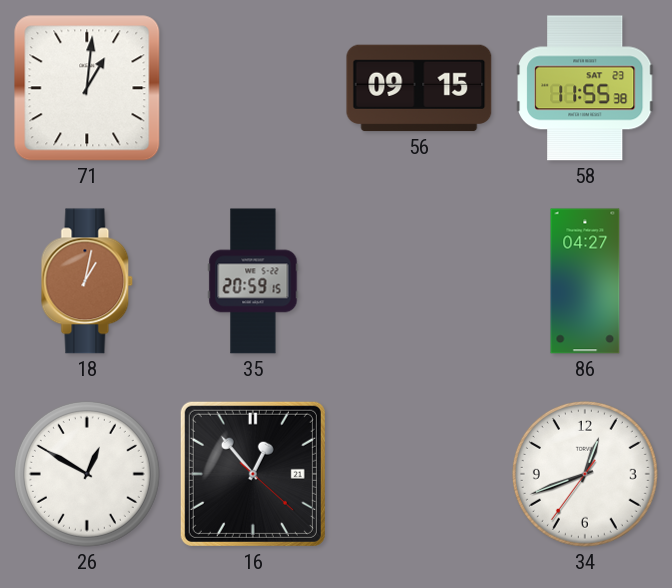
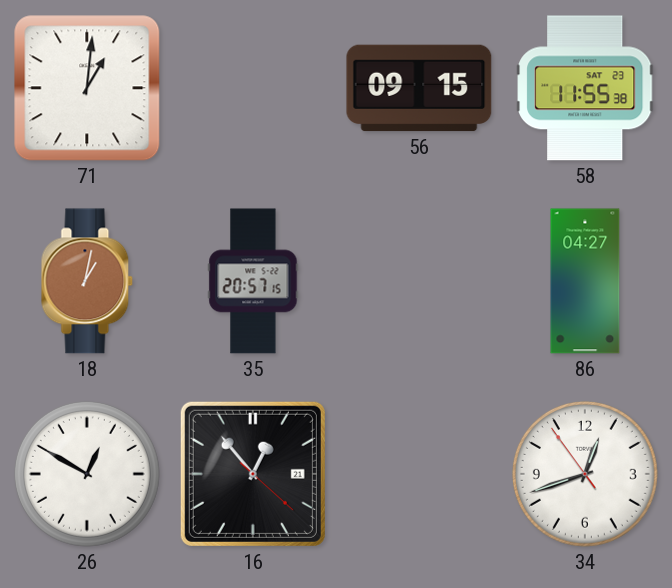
35: 20:59 -> 20:57
34: 12:41:36 -> 12:41:54
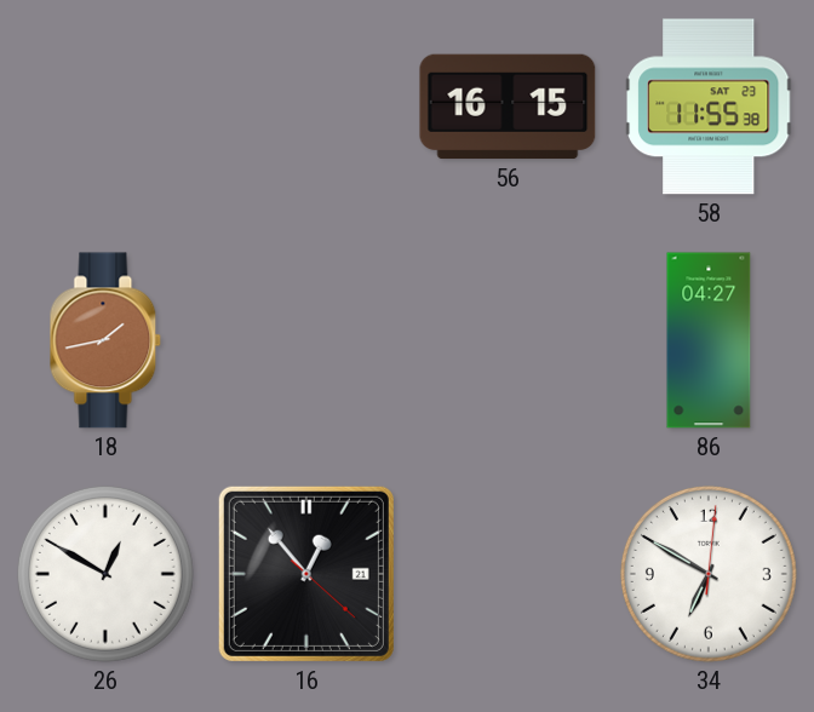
71: 1:01 -> none
56: 09:15 -> 16:15
18: 1:02 -> 1:43
35: 20:57 -> none
34: 12:41 -> 6:50
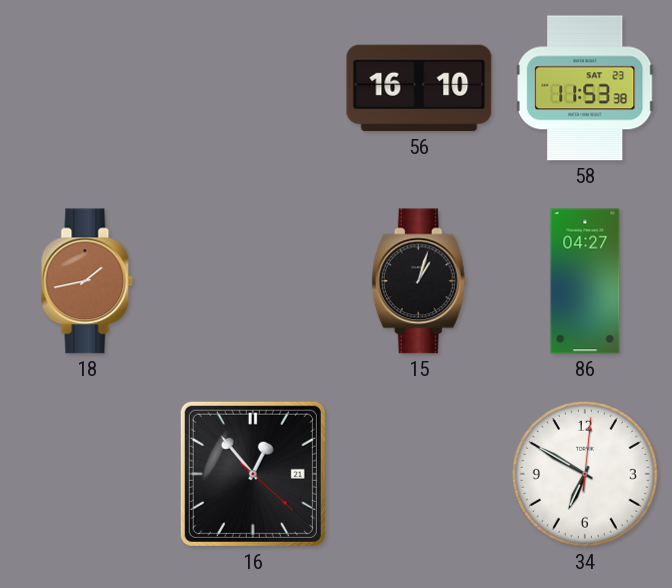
56: 16:15 -> 16:10
58: 11:55 -> 11:53
15: none -> 1:03
26: 12:50 -> none
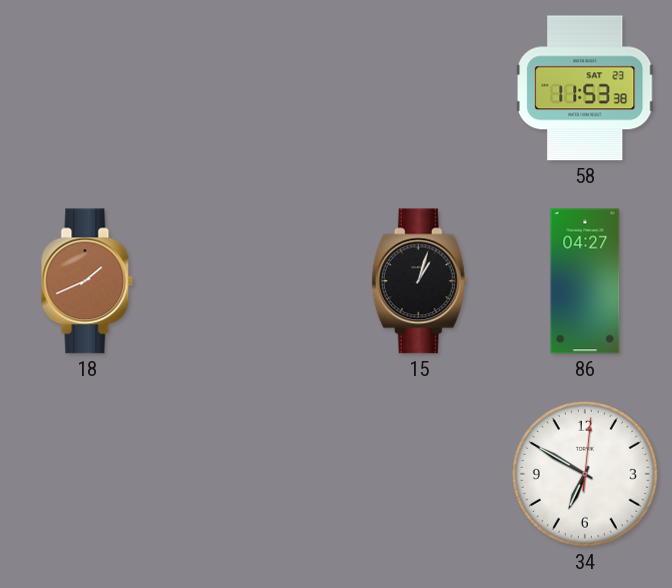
56: 16:10 -> none
18: 1:43 -> 1:41
16: 12:53 -> none
